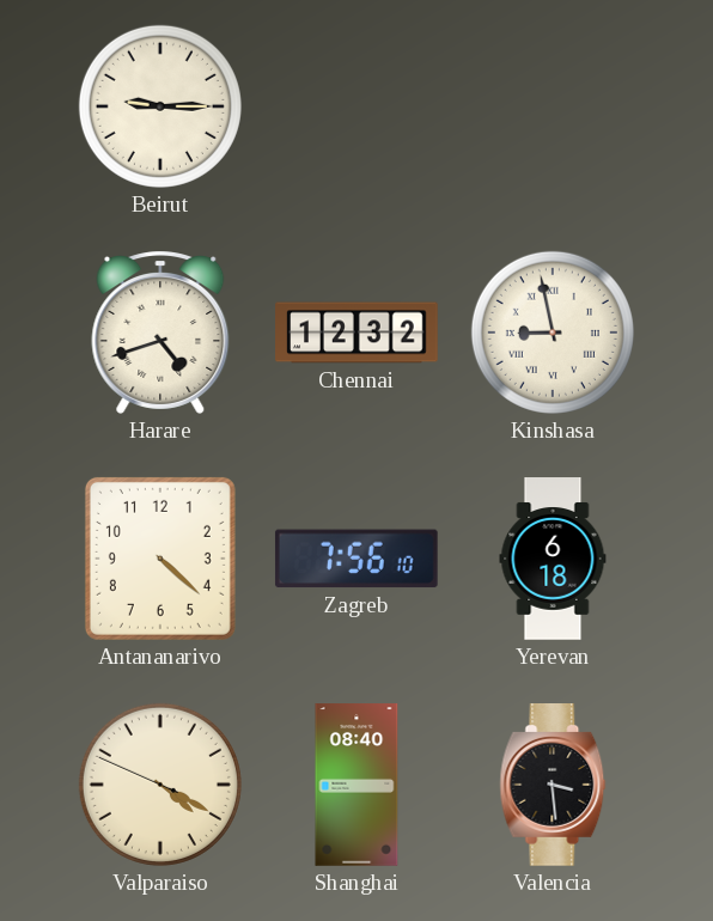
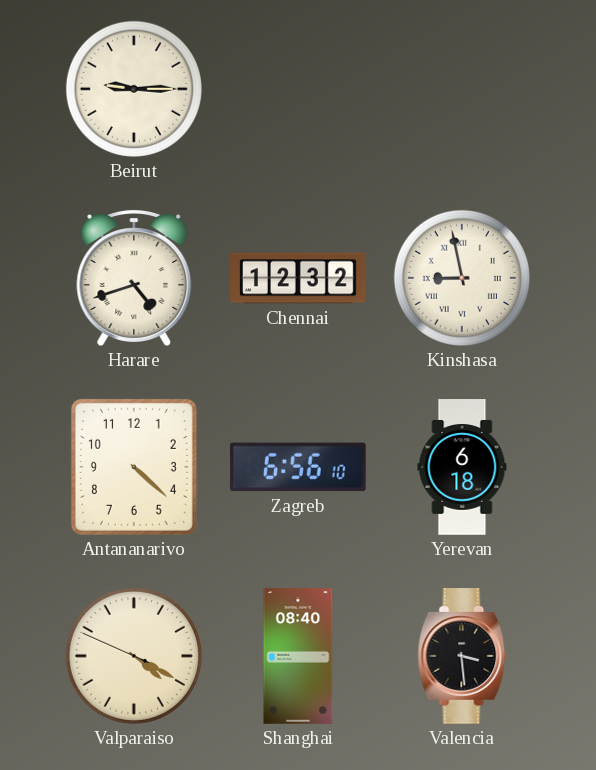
Zagreb: 7:56 -> 6:56
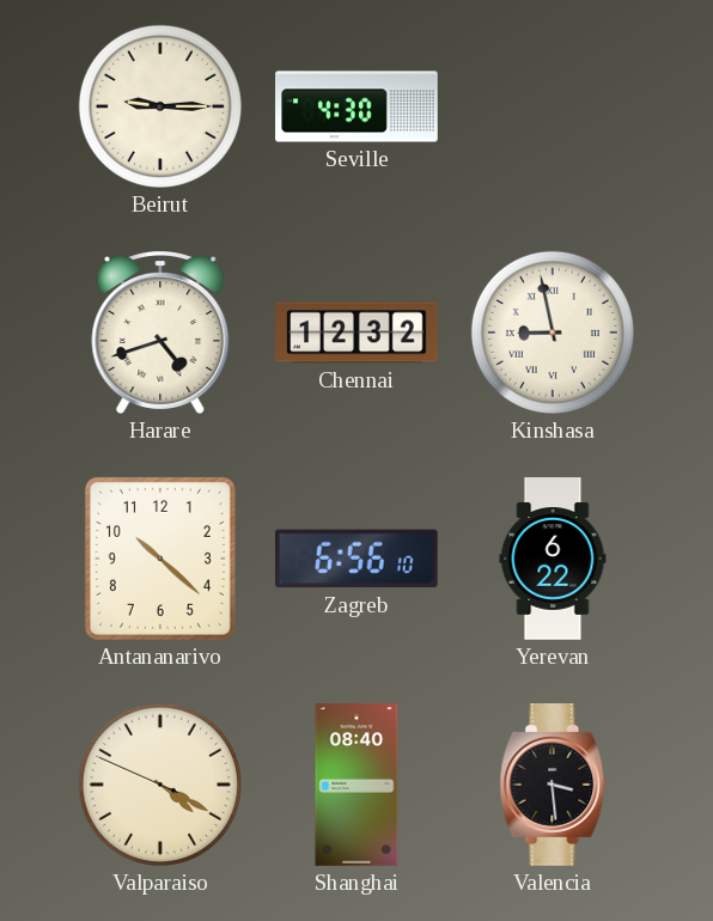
Seville: none -> 4:30
Antananarivo: 4:22 -> 10:22
Yerevan: 6:18 -> 6:22
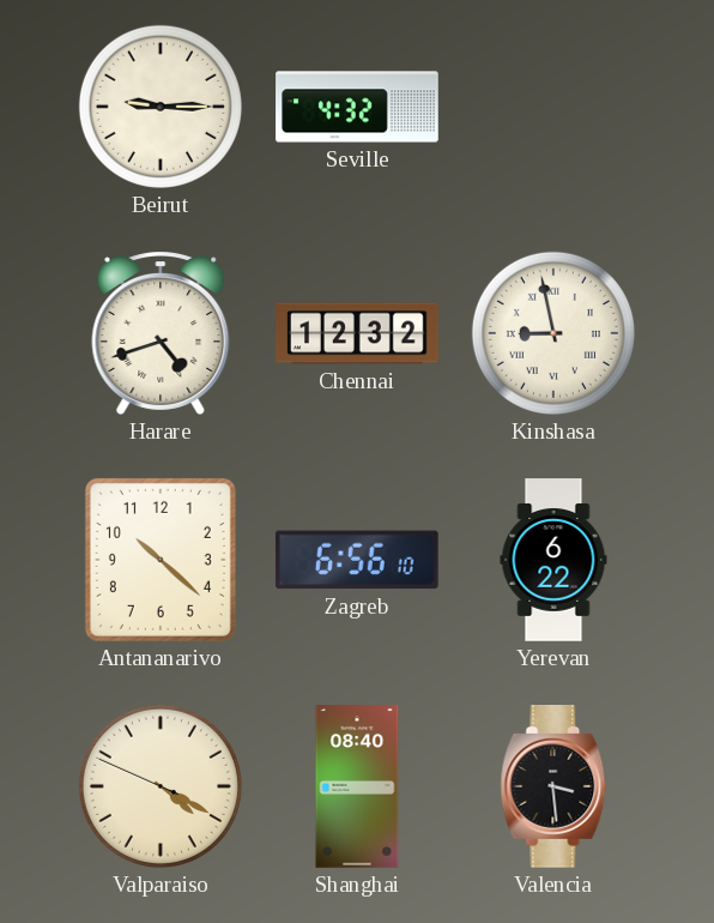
Seville: 4:30 -> 4:32
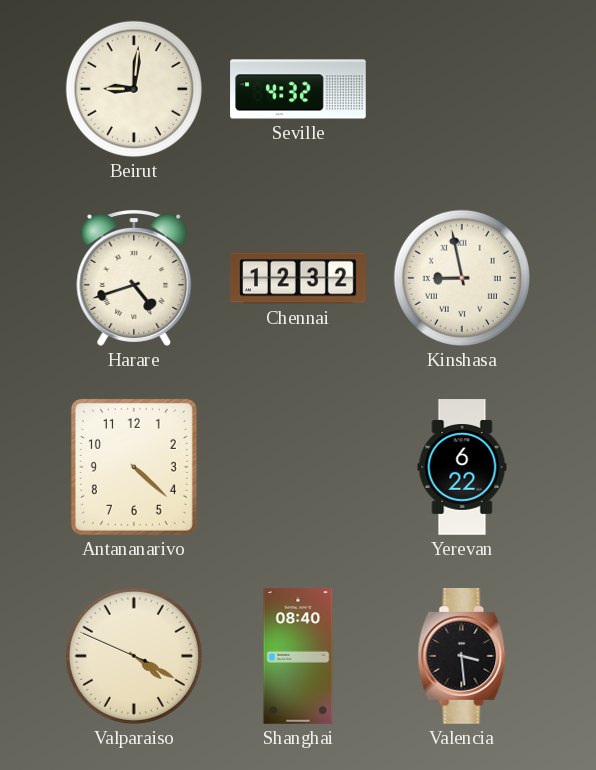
Beirut: 9:15 -> 9:01
Antananarivo: 10:22 -> 4:22
Zagreb: 6:56 -> none
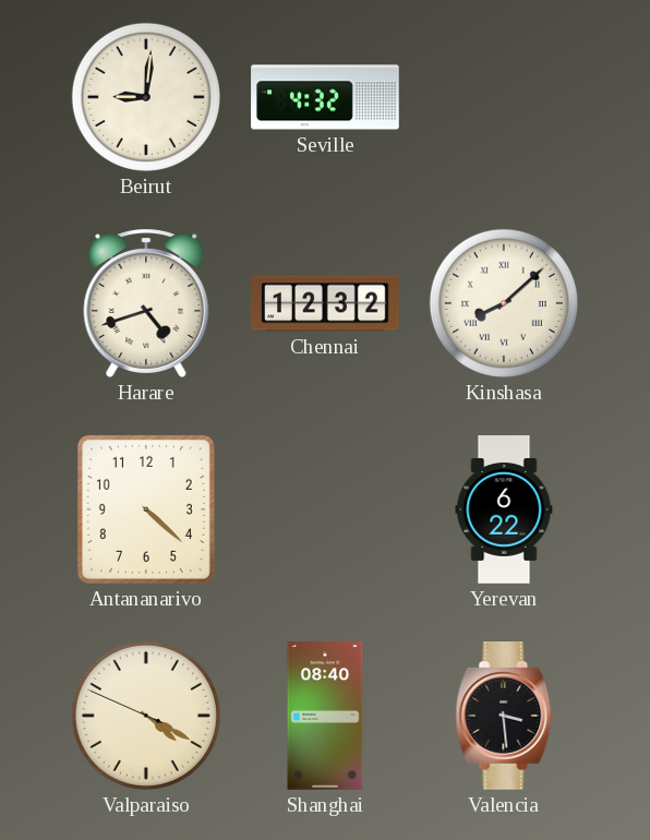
Kinshasa: 8:58 -> 8:08
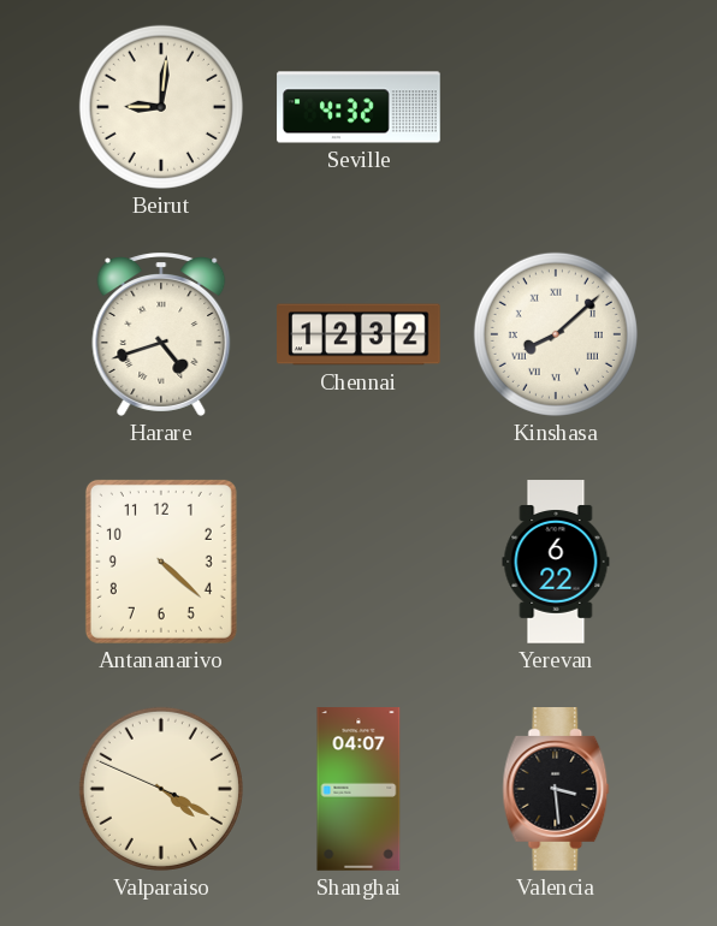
Shanghai: 08:40 -> 04:07
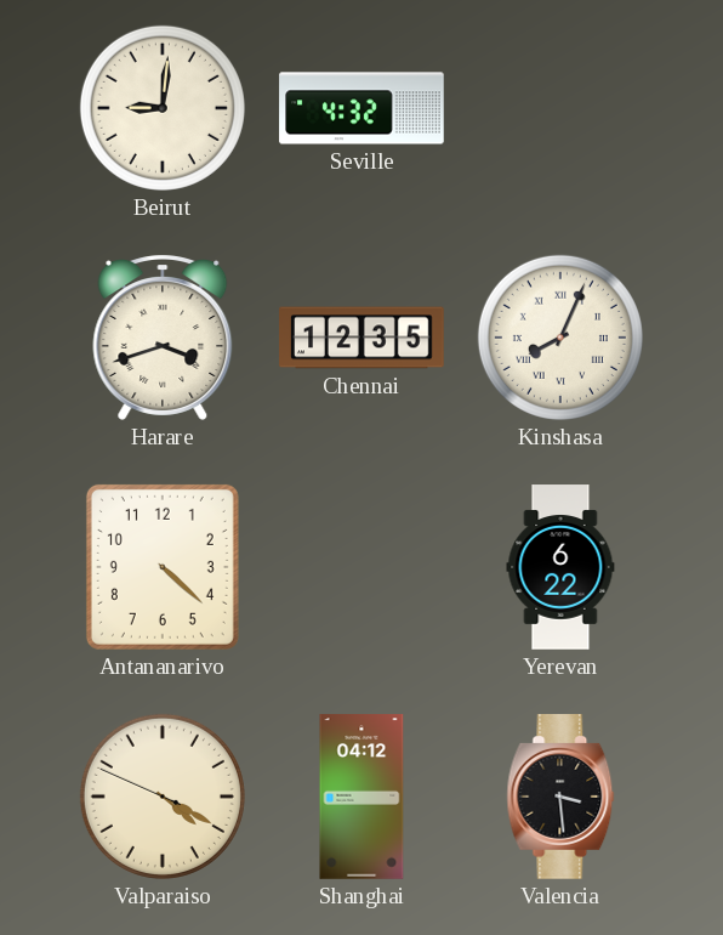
Harare: 4:42 -> 3:42
Chennai: 12:32 -> 12:35
Kinshasa: 8:08 -> 8:04
Shanghai: 04:07 -> 04:12
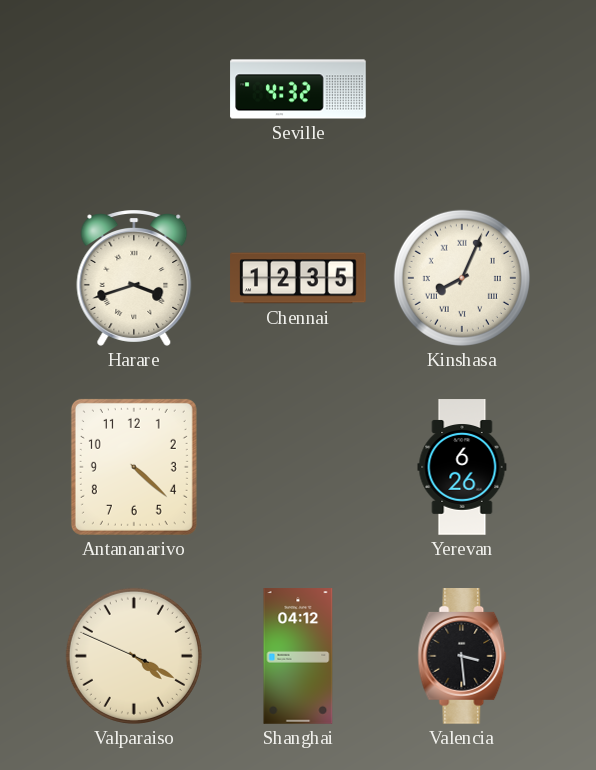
Beirut: 9:01 -> none
Yerevan: 6:22 -> 6:26
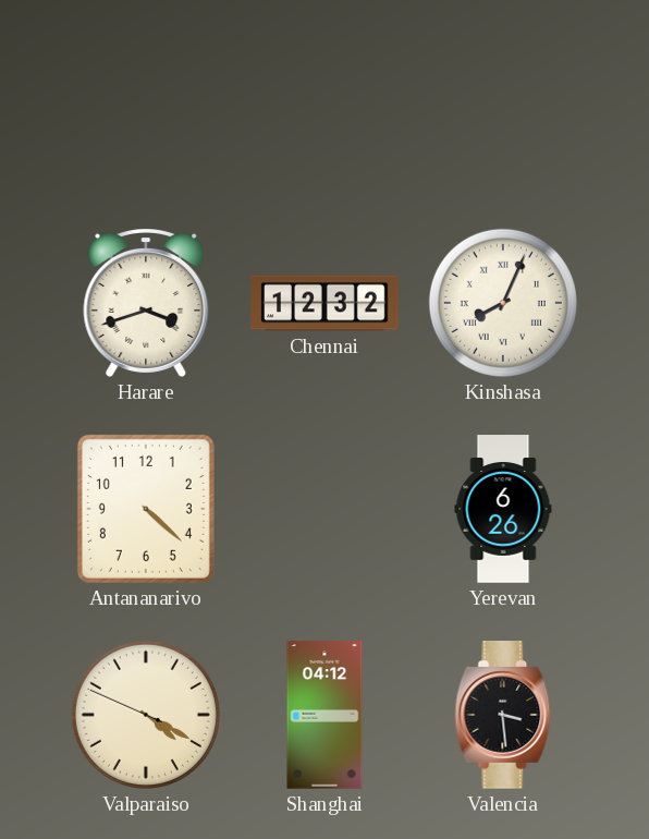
Seville: 4:32 -> none
Chennai: 12:35 -> 12:32
